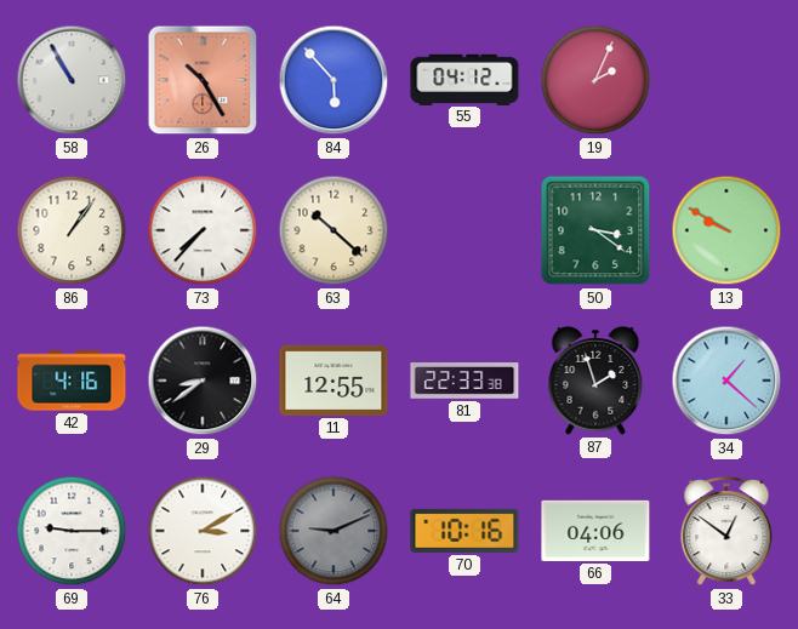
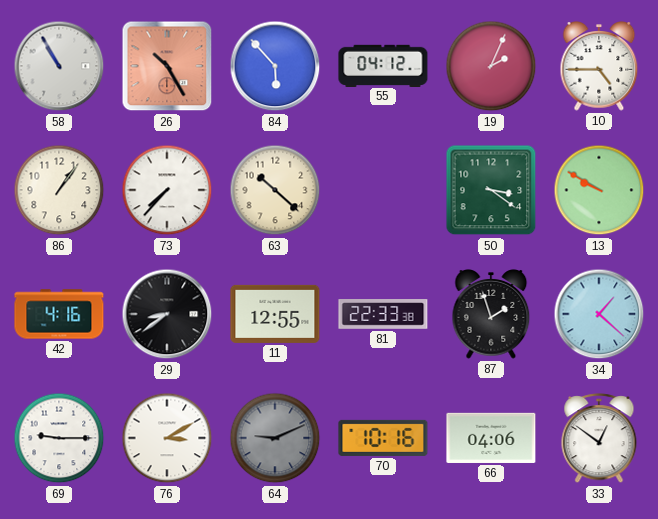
10: none -> 4:45
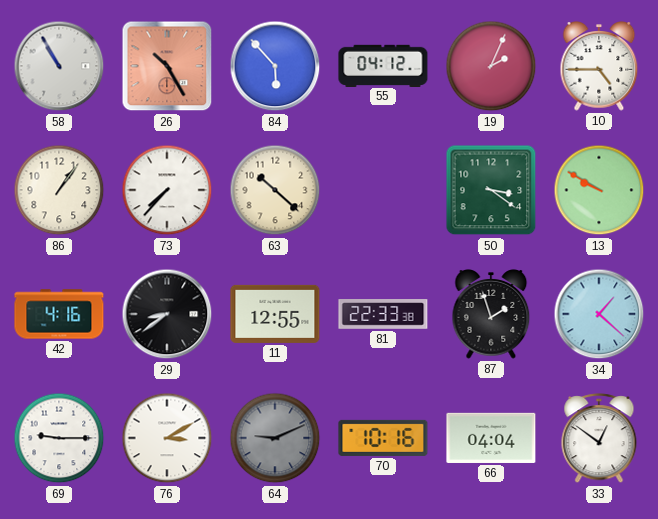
66: 04:06 -> 04:04
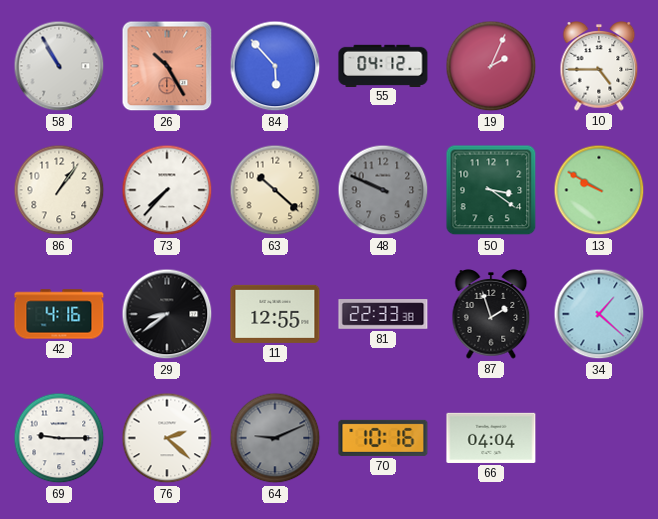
48: none -> 9:49
76: 3:10 -> 2:22
33: 12:51 -> none
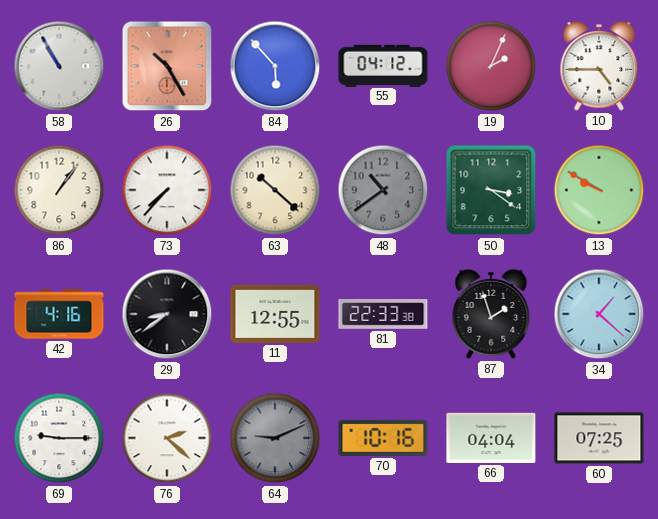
48: 9:49 -> 10:39
60: none -> 07:25
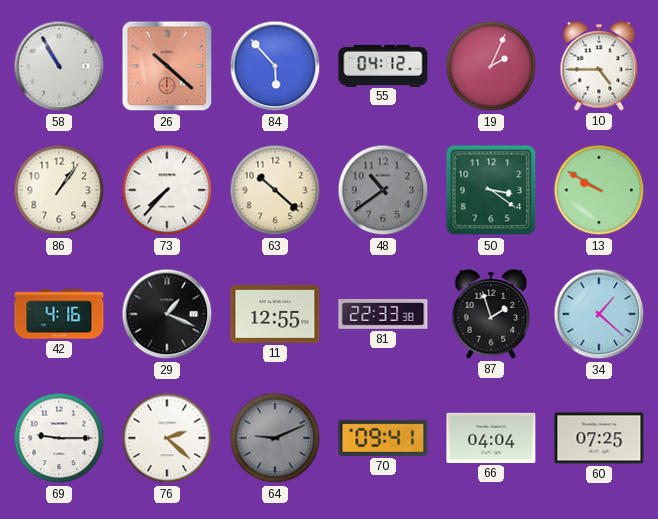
26: 10:25 -> 10:22
29: 8:39 -> 1:19
70: 10:16 -> 09:41
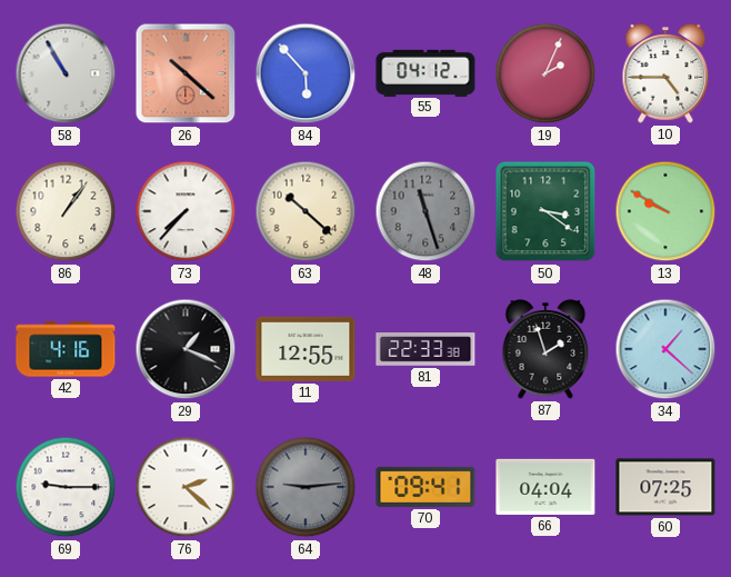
48: 10:39 -> 11:27
64: 9:11 -> 9:14
